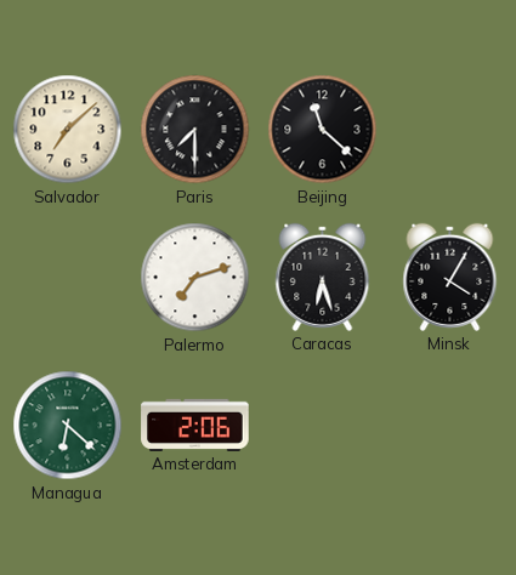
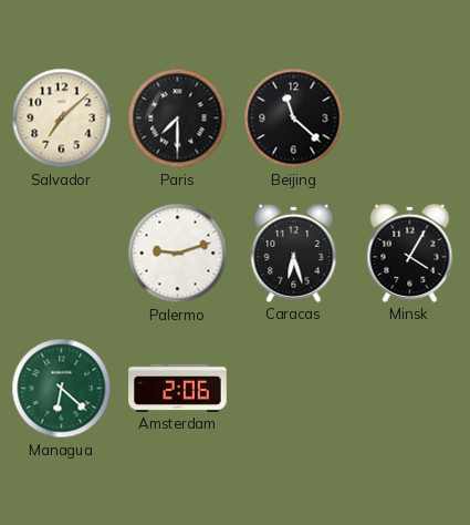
Palermo: 7:12 -> 9:12
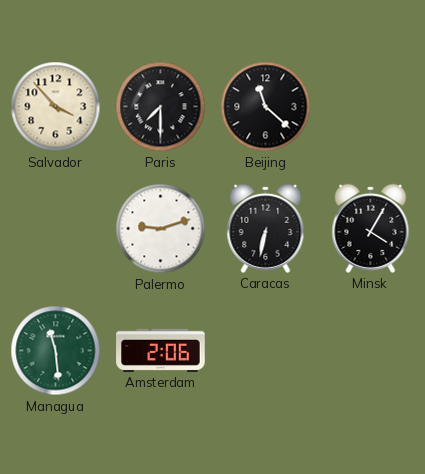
Salvador: 7:08 -> 3:53
Caracas: 6:27 -> 6:32
Managua: 6:22 -> 11:29
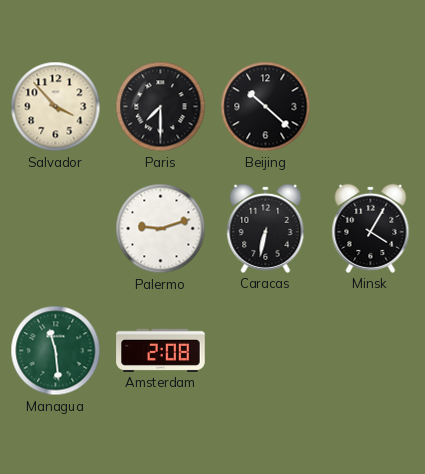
Beijing: 11:22 -> 10:22
Amsterdam: 2:06 -> 2:08
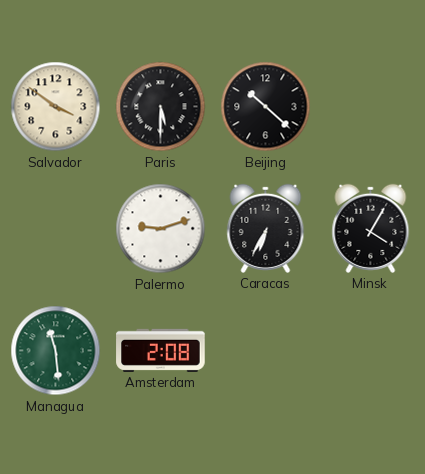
Salvador: 3:53 -> 3:51
Paris: 7:30 -> 5:30
Caracas: 6:32 -> 6:35
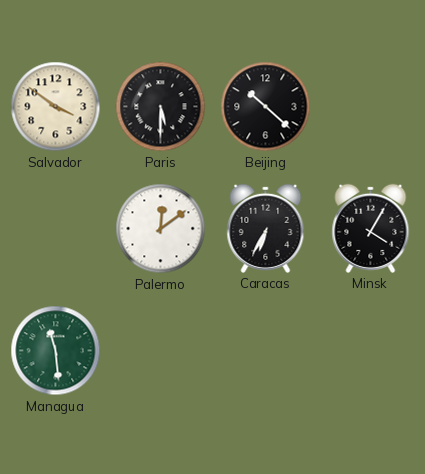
Palermo: 9:12 -> 12:09
Amsterdam: 2:08 -> none
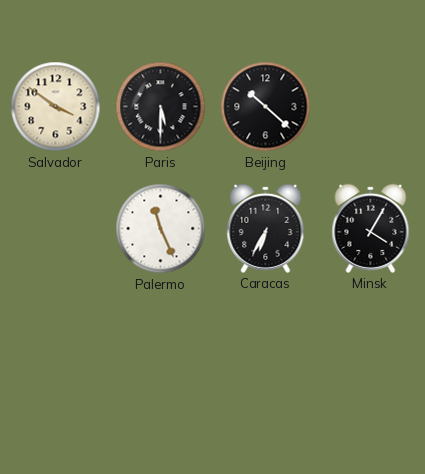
Palermo: 12:09 -> 11:26
Managua: 11:29 -> none
